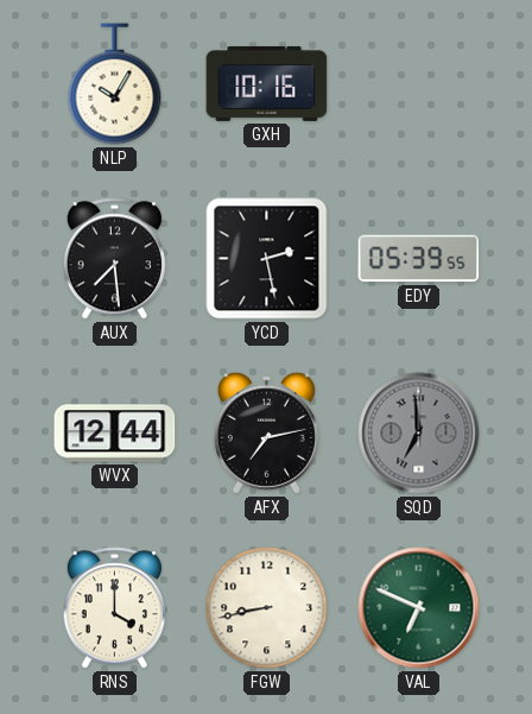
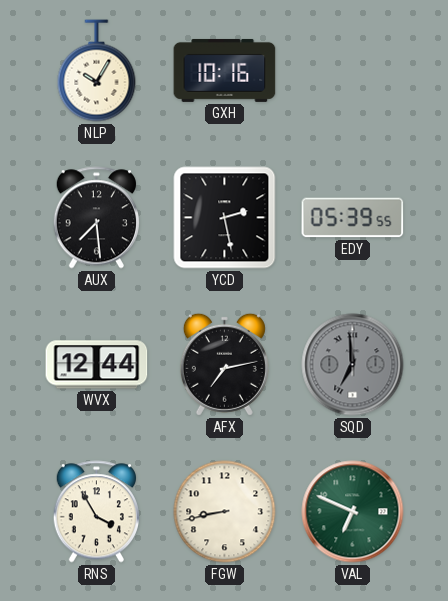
RNS: 4:00 -> 3:55
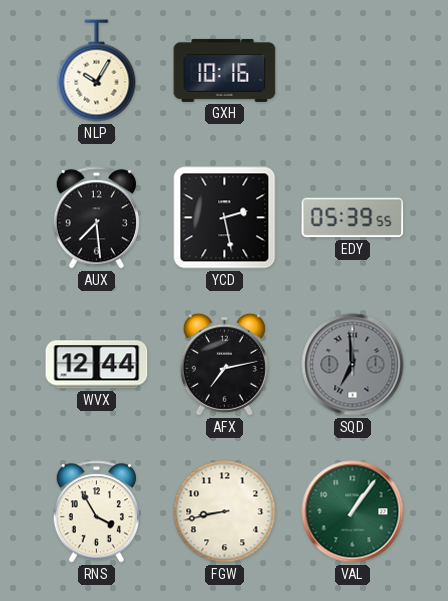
VAL: 6:49 -> 1:06
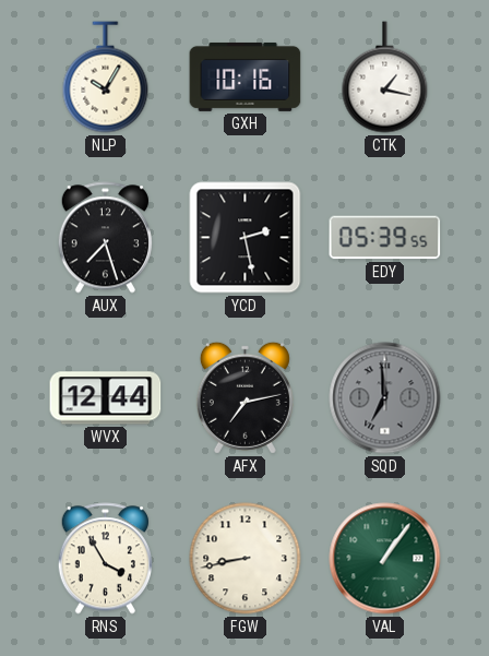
CTK: none -> 1:17
AUX: 7:29 -> 7:27
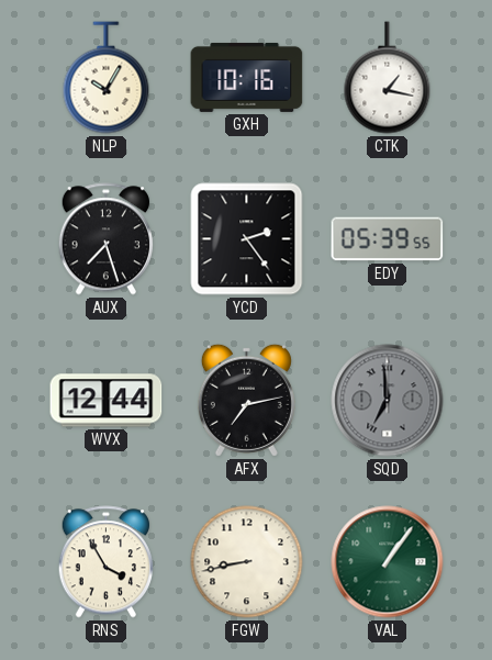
YCD: 2:28 -> 2:24
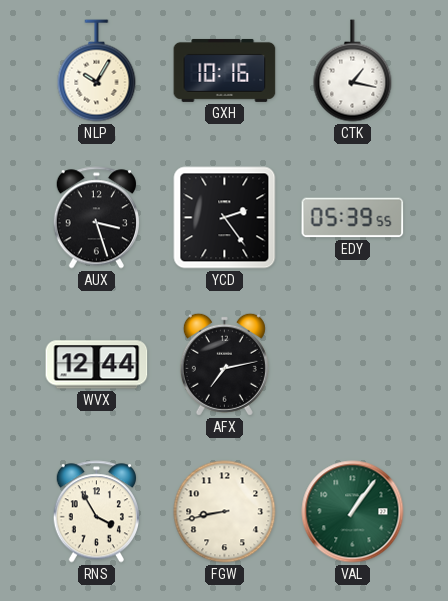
AUX: 7:27 -> 3:27
SQD: 6:59 -> none
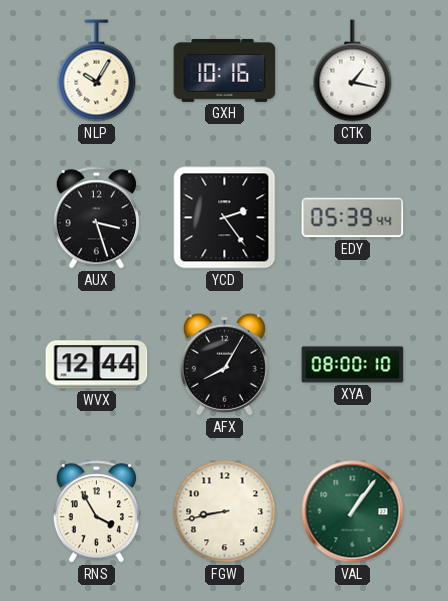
EDY: 05:39:55 -> 05:39:44
AFX: 7:13 -> 8:05
XYA: none -> 08:00
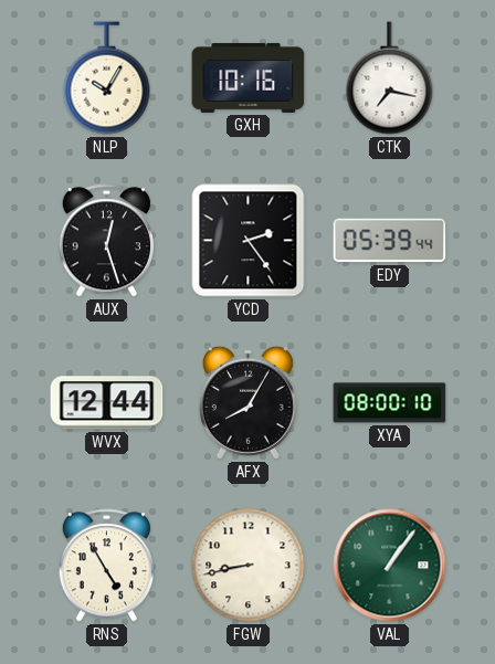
CTK: 1:17 -> 7:17
AUX: 3:27 -> 12:27
RNS: 3:55 -> 4:55
